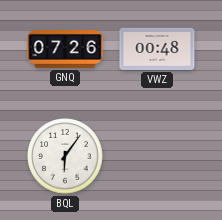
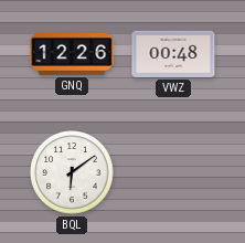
GNQ: 07:26 -> 12:26
BQL: 6:06 -> 6:09
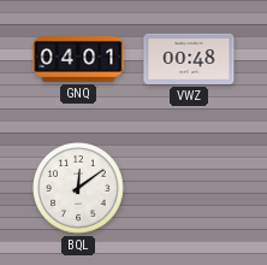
GNQ: 12:26 -> 04:01
BQL: 6:09 -> 12:09
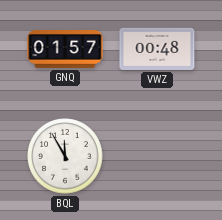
GNQ: 04:01 -> 01:57
BQL: 12:09 -> 11:55
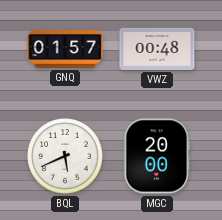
BQL: 11:55 -> 5:41
MGC: none -> 20:00
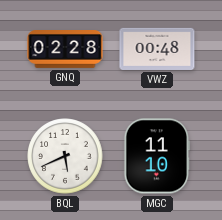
GNQ: 01:57 -> 02:28
MGC: 20:00 -> 11:10
